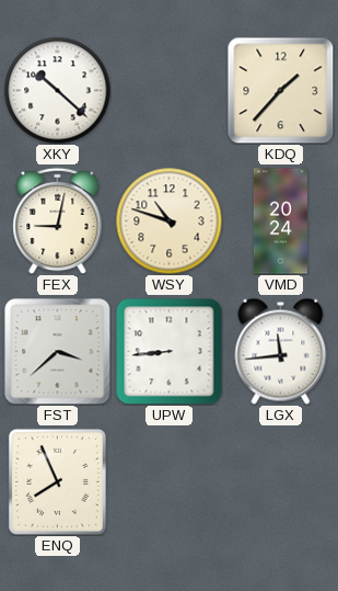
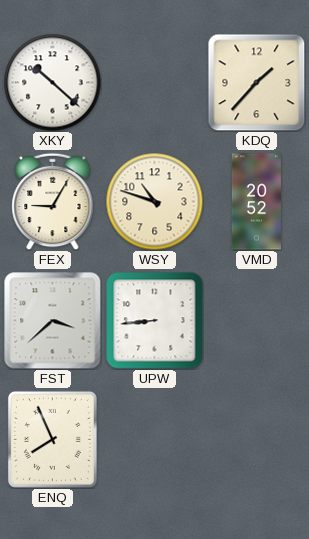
FEX: 9:02 -> 9:05
VMD: 20:24 -> 20:52
LGX: 11:44 -> none
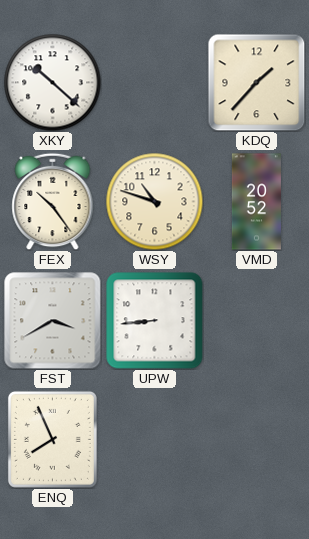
FEX: 9:05 -> 10:24
FST: 3:38 -> 3:40
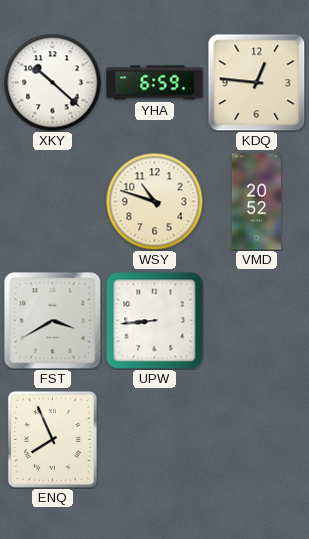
YHA: none -> 6:59
KDQ: 1:37 -> 12:46
FEX: 10:24 -> none
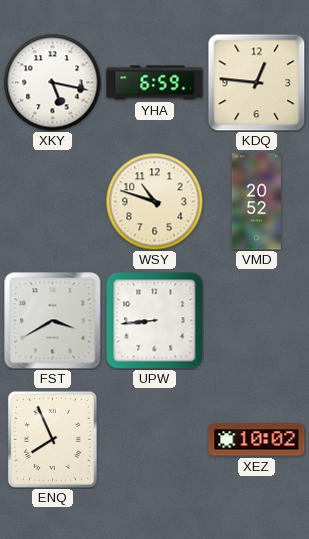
XKY: 10:22 -> 5:17
XEZ: none -> 10:02
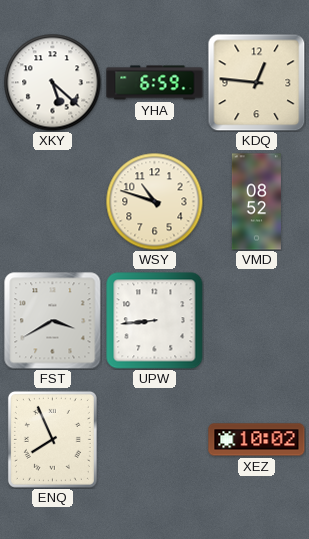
XKY: 5:17 -> 5:22
VMD: 20:52 -> 08:52
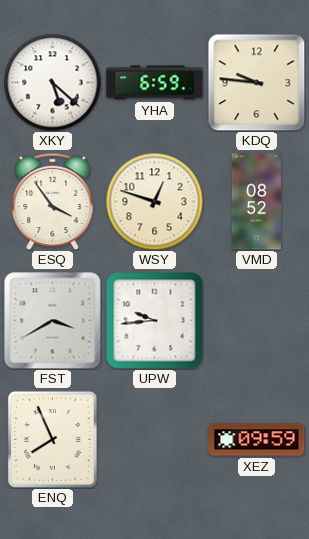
KDQ: 12:46 -> 9:46
ESQ: none -> 3:54
WSY: 10:48 -> 12:48
UPW: 8:44 -> 9:44
XEZ: 10:02 -> 09:59
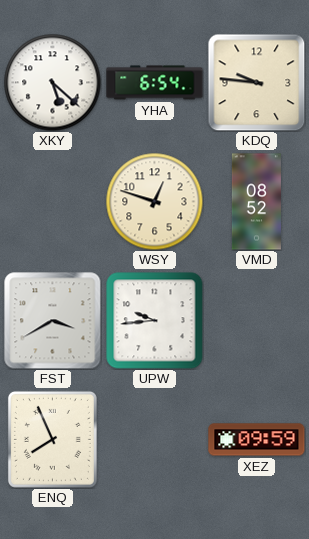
YHA: 6:59 -> 6:54
ESQ: 3:54 -> none
